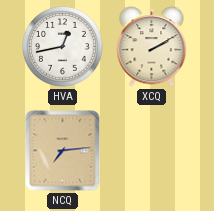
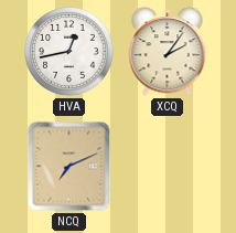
XCQ: 2:10 -> 2:06
NCQ: 7:14 -> 7:11
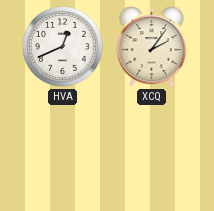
HVA: 12:43 -> 12:41
NCQ: 7:11 -> none
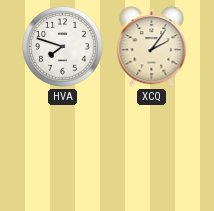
HVA: 12:41 -> 7:48
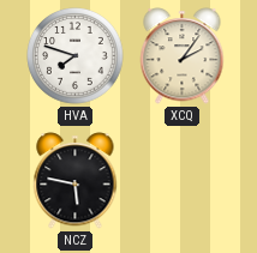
NCZ: none -> 5:47
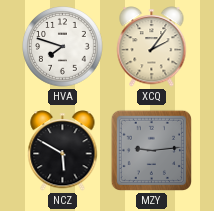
NCZ: 5:47 -> 5:50
MZY: none -> 9:14
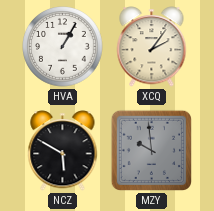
HVA: 7:48 -> 1:05
MZY: 9:14 -> 9:59
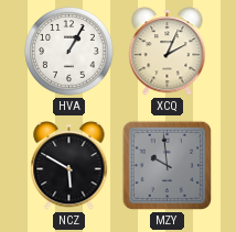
XCQ: 2:06 -> 2:04
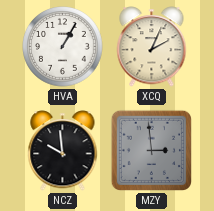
NCZ: 5:50 -> 9:59
MZY: 9:59 -> 2:59
